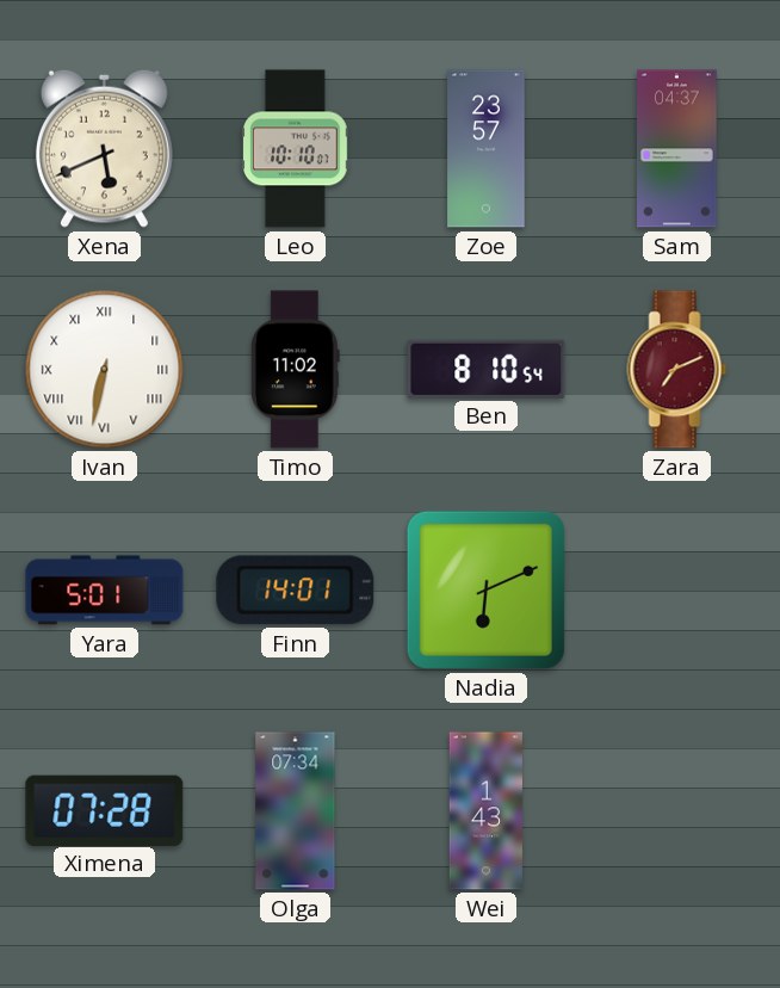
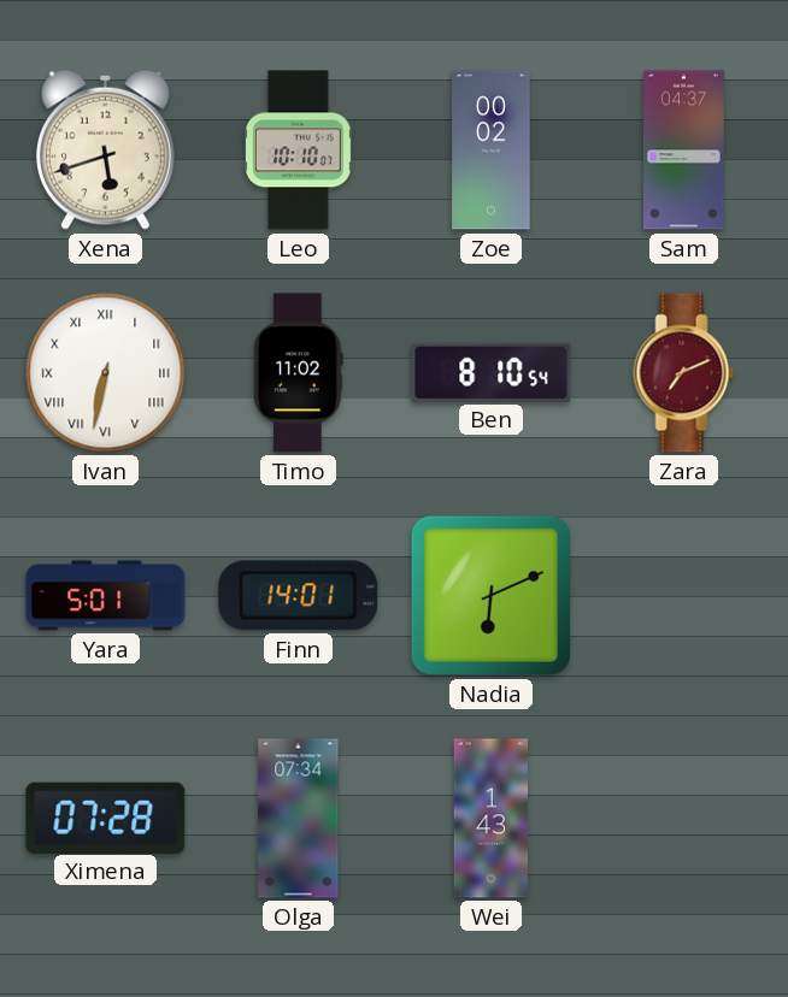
Xena: 5:41 -> 5:42
Zoe: 23:57 -> 00:02
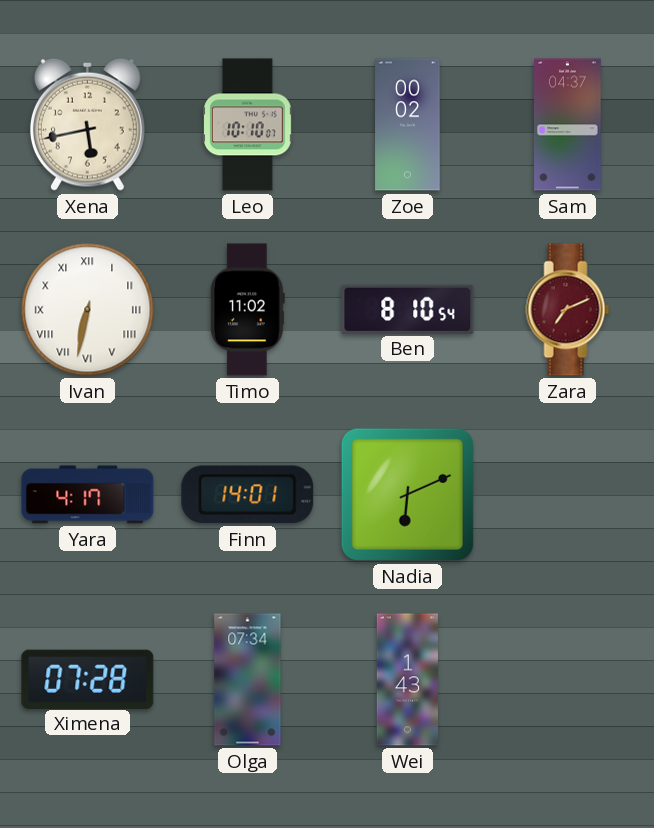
Xena: 5:42 -> 5:43
Yara: 5:01 -> 4:17
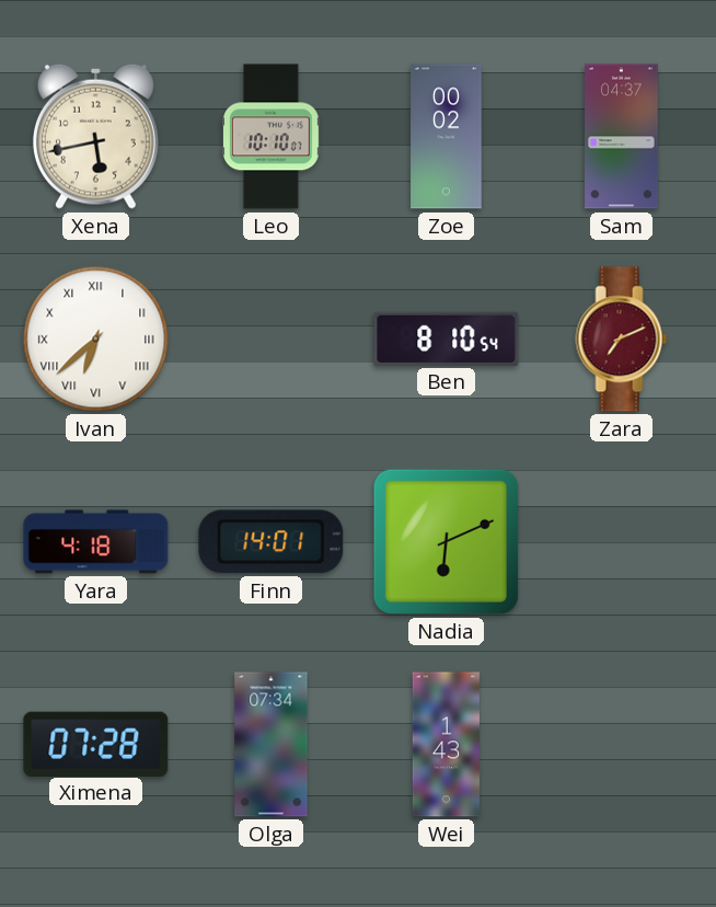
Ivan: 6:32 -> 6:38
Timo: 11:02 -> none
Yara: 4:17 -> 4:18
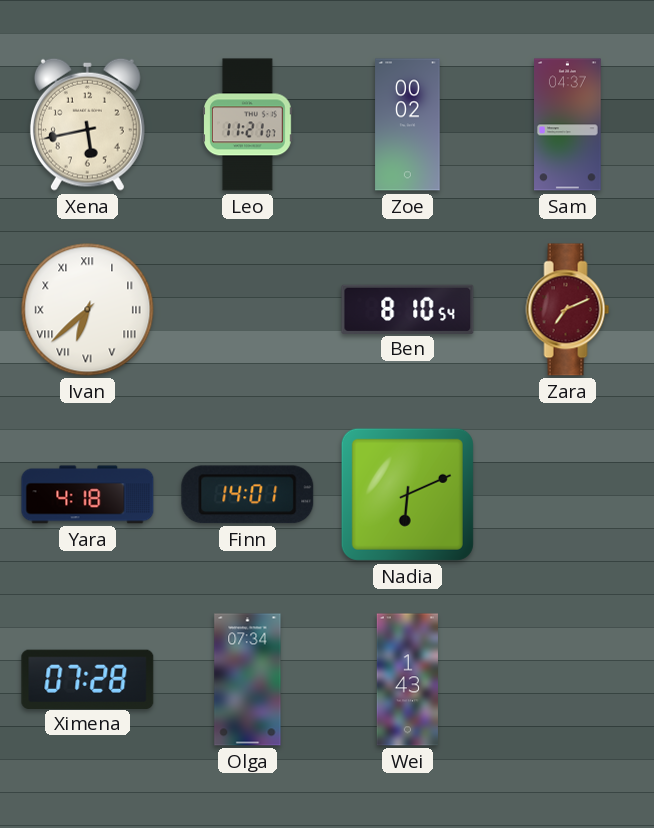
Leo: 10:10 -> 11:21
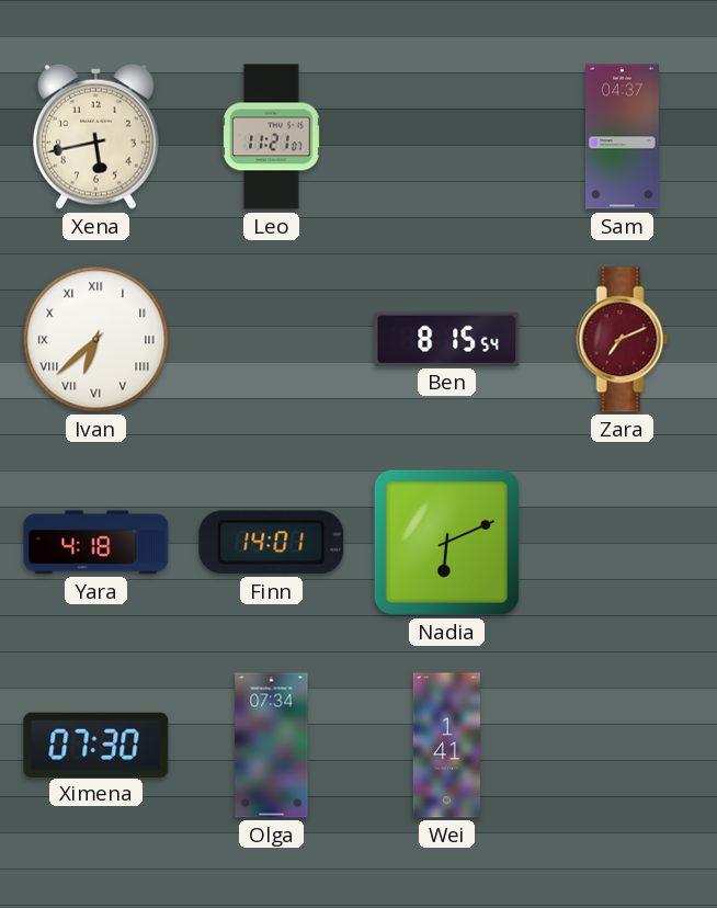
Zoe: 00:02 -> none
Ben: 8:10 -> 8:15
Ximena: 07:28 -> 07:30
Wei: 1:43 -> 1:41
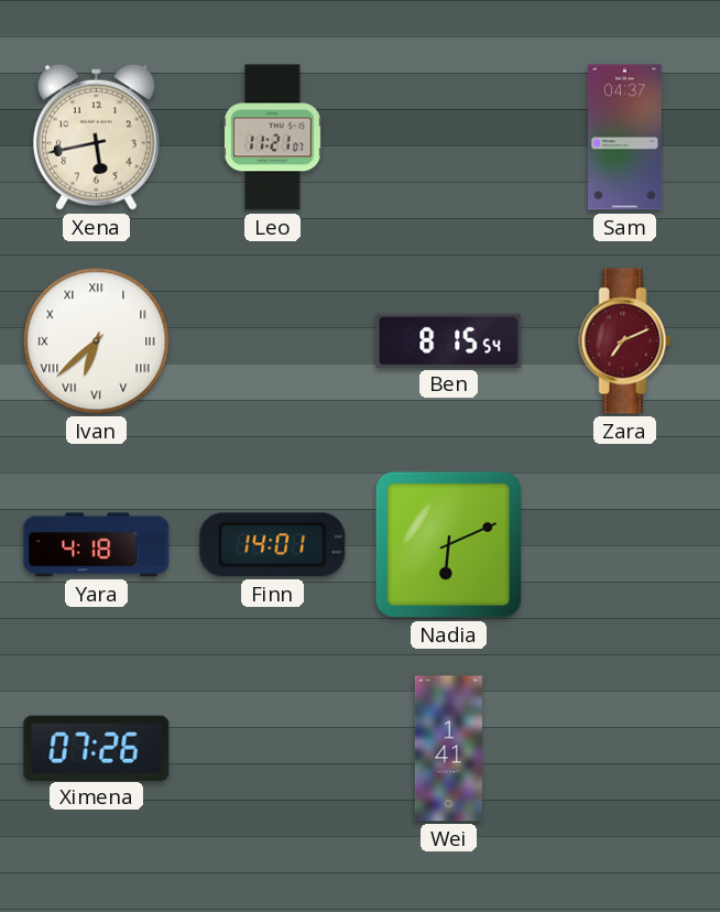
Ximena: 07:30 -> 07:26
Olga: 07:34 -> none
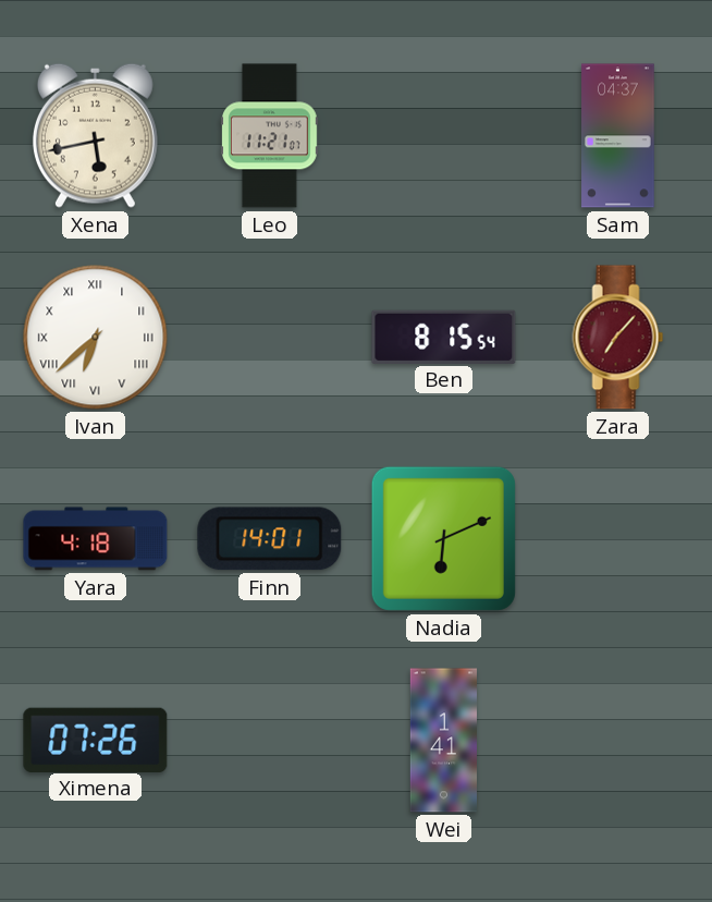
Zara: 7:11 -> 7:07
